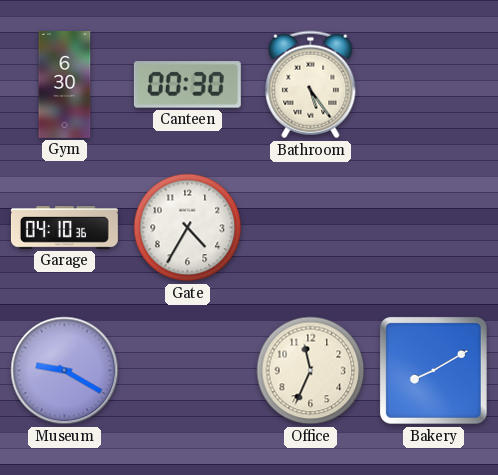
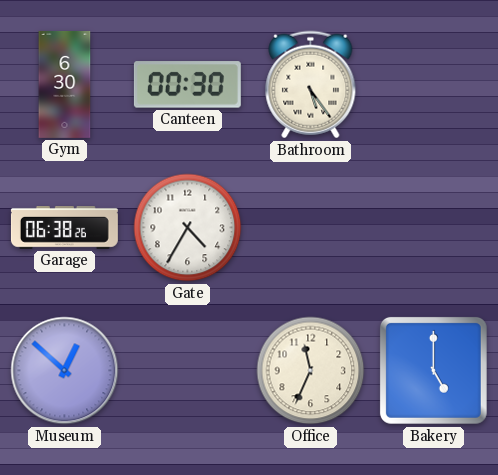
Garage: 04:10 -> 06:38
Museum: 9:20 -> 12:52
Bakery: 8:10 -> 5:00
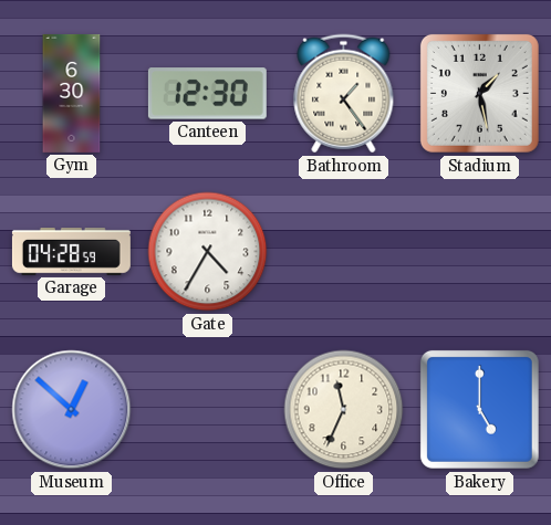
Canteen: 00:30 -> 12:30
Bathroom: 5:24 -> 1:24
Stadium: none -> 1:28
Garage: 06:38 -> 04:28
